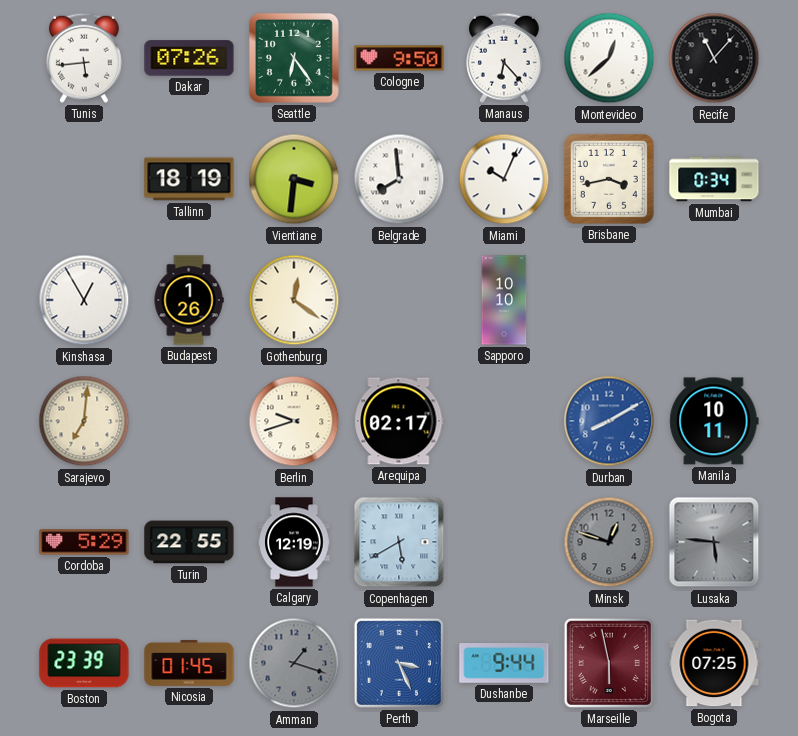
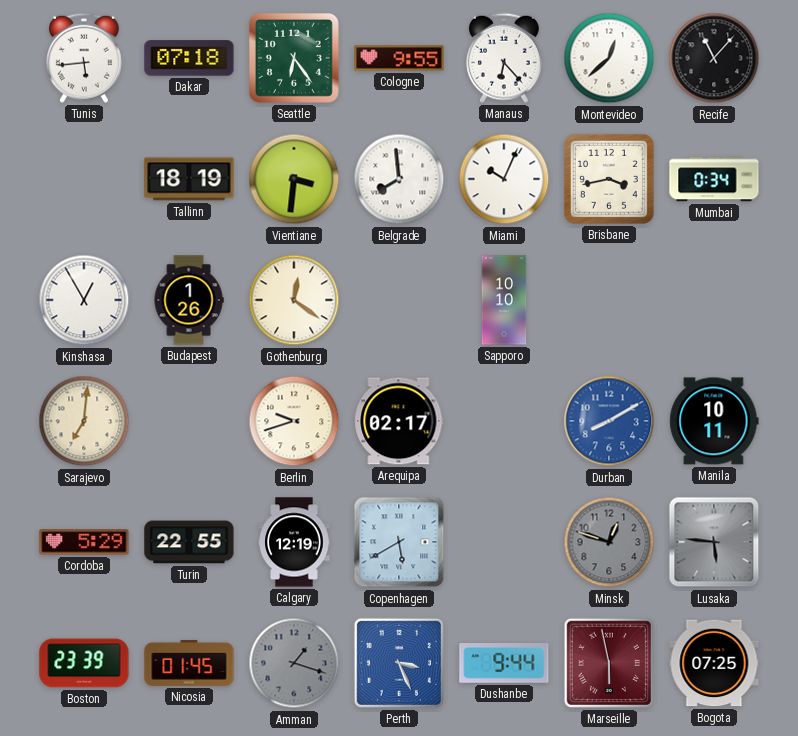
Dakar: 07:26 -> 07:18
Cologne: 9:50 -> 9:55
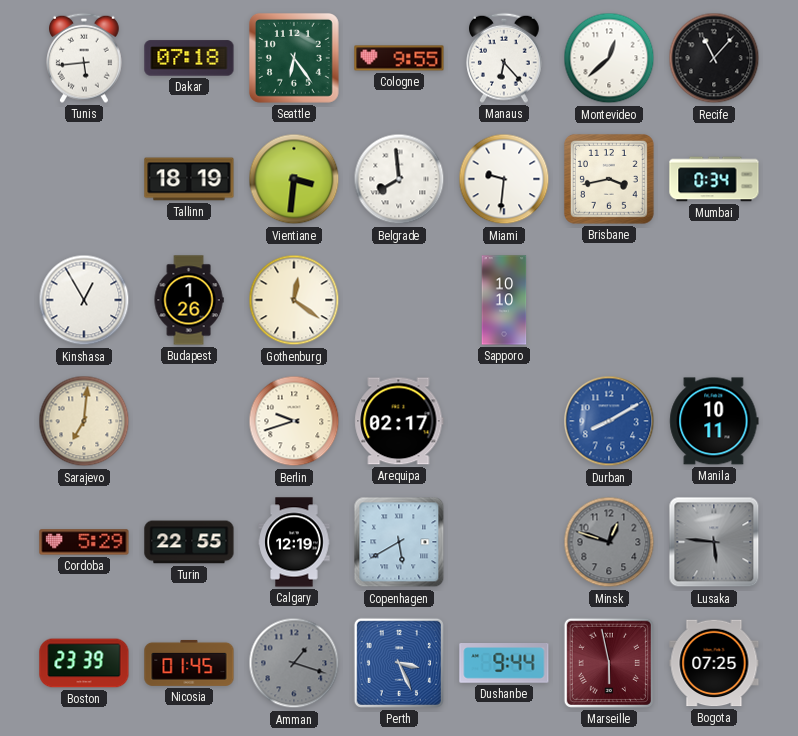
Miami: 10:04 -> 9:31
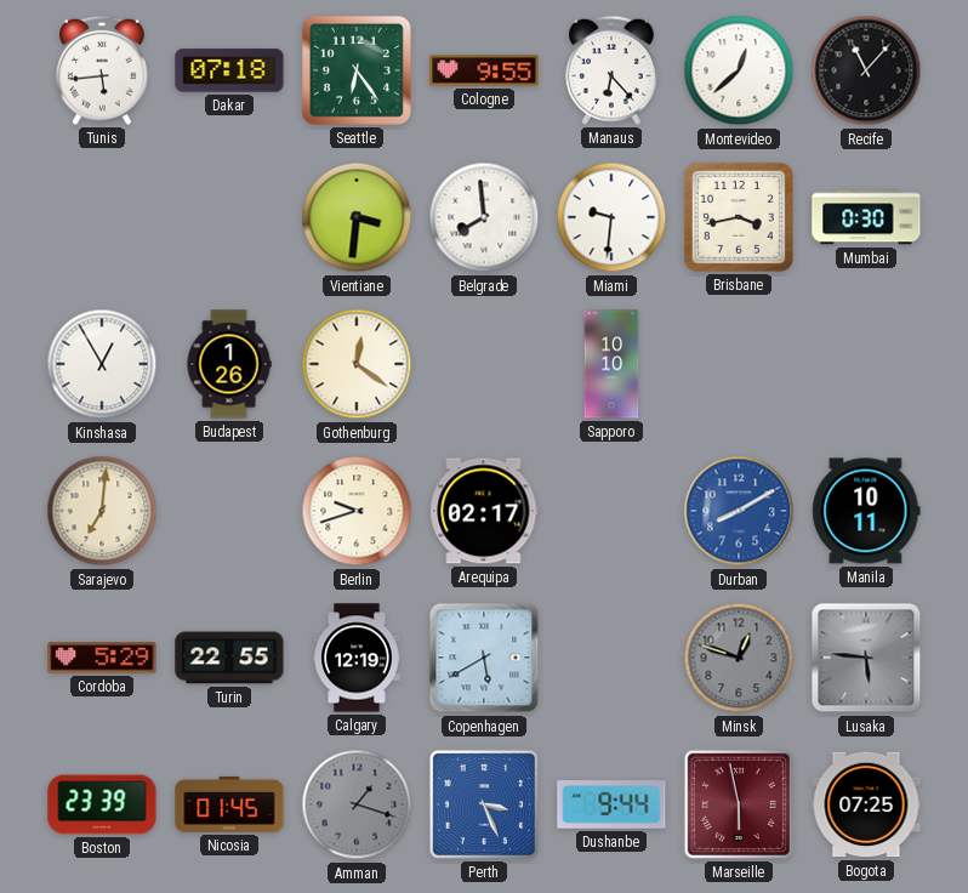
Tallinn: 18:19 -> none
Mumbai: 0:34 -> 0:30
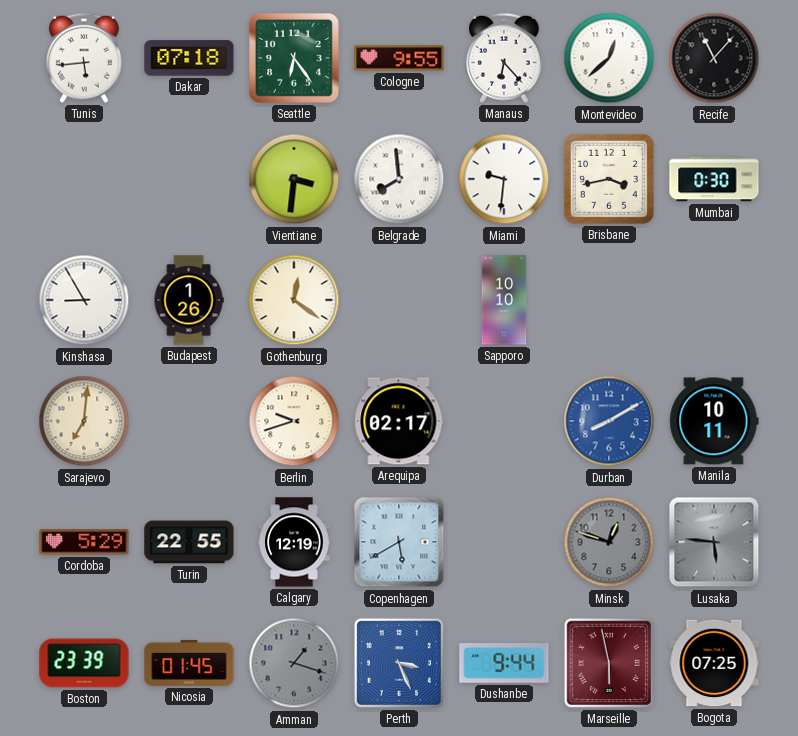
Kinshasa: 12:55 -> 8:55
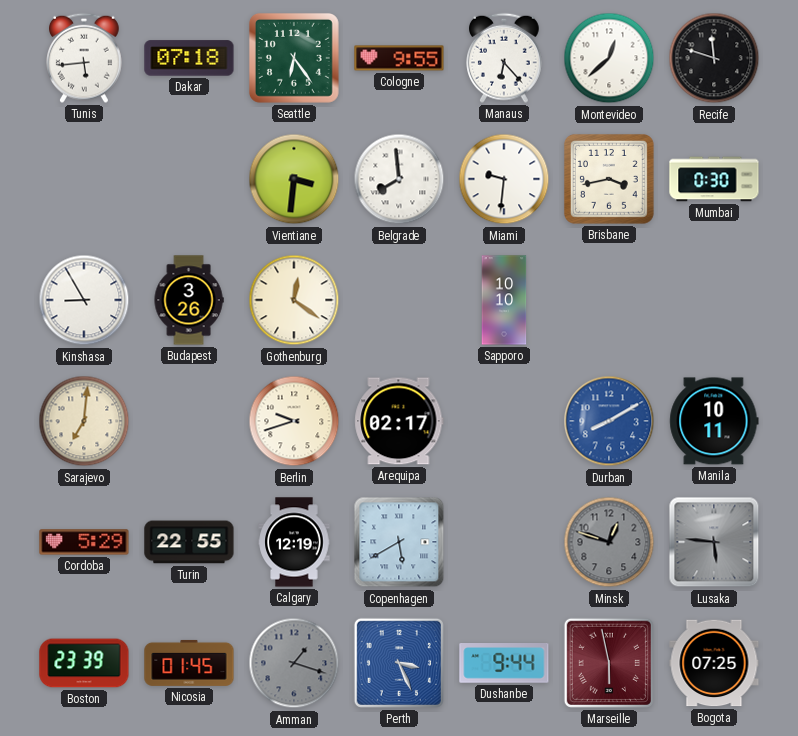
Recife: 11:07 -> 11:48
Budapest: 1:26 -> 3:26
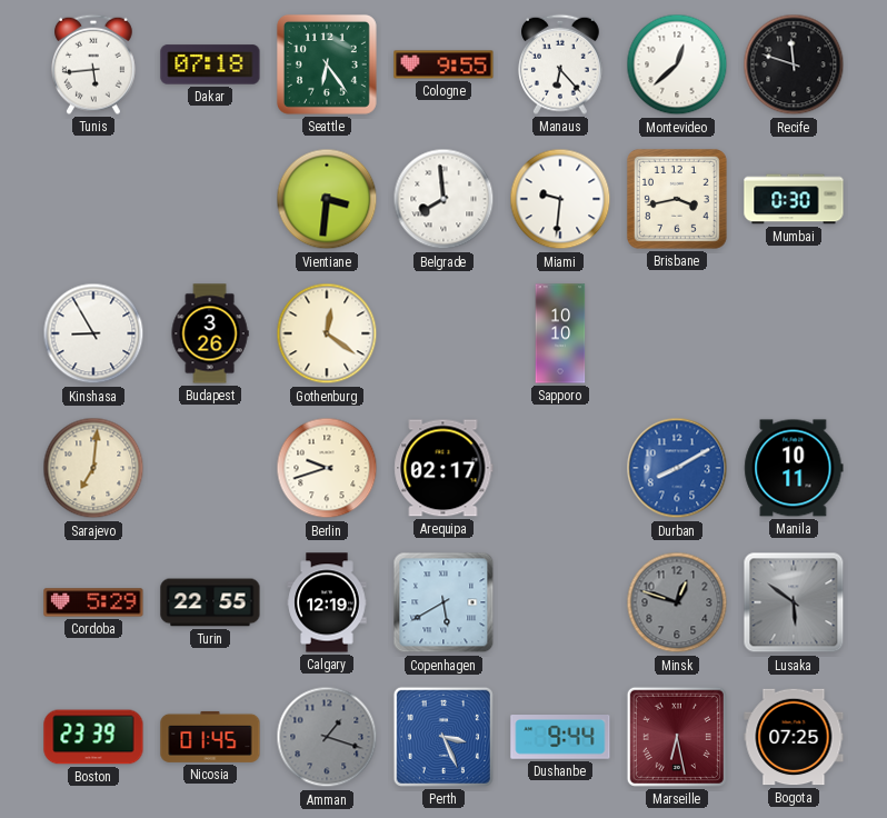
Lusaka: 5:46 -> 5:51
Marseille: 5:58 -> 6:28
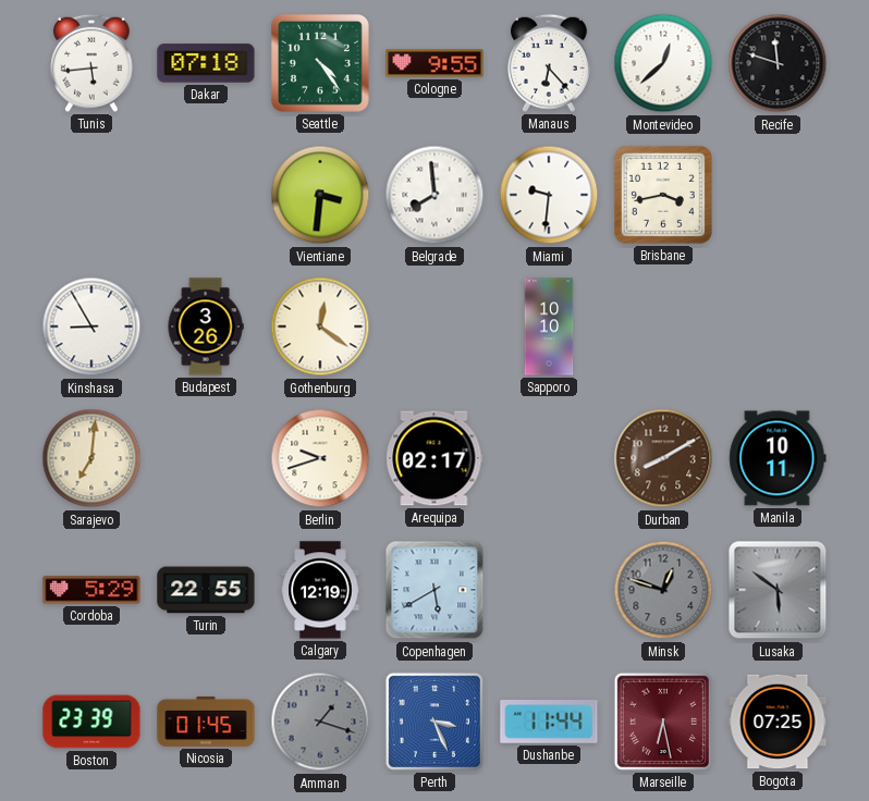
Seattle: 6:24 -> 4:24
Mumbai: 0:30 -> none
Durban dial: blue -> brown
Dushanbe: 9:44 -> 11:44
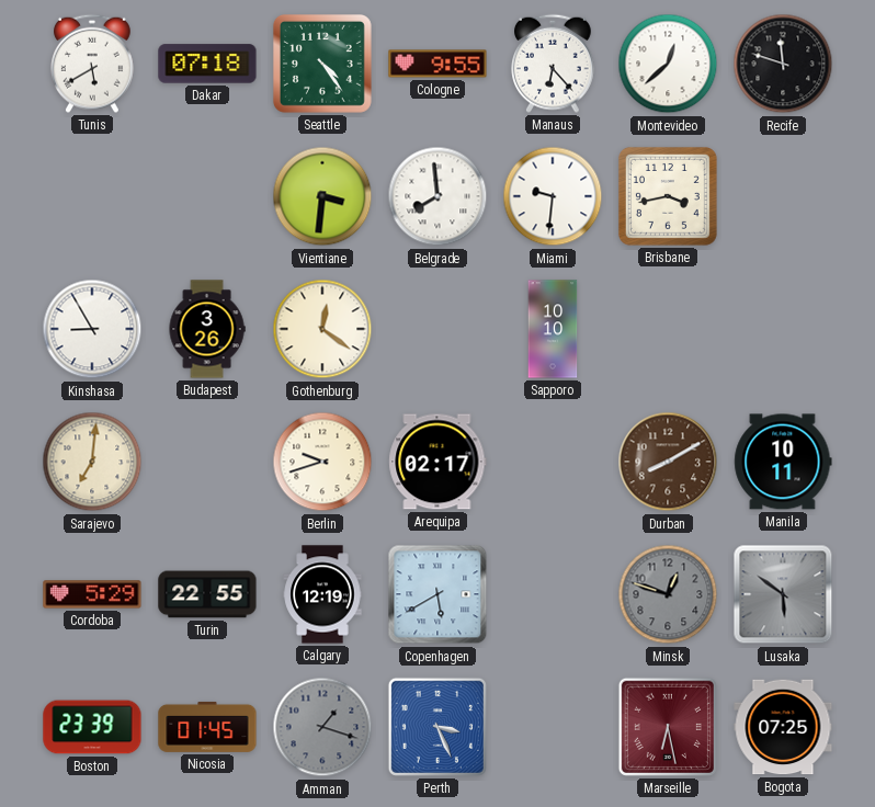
Tunis: 5:44 -> 5:40
Dushanbe: 11:44 -> none
